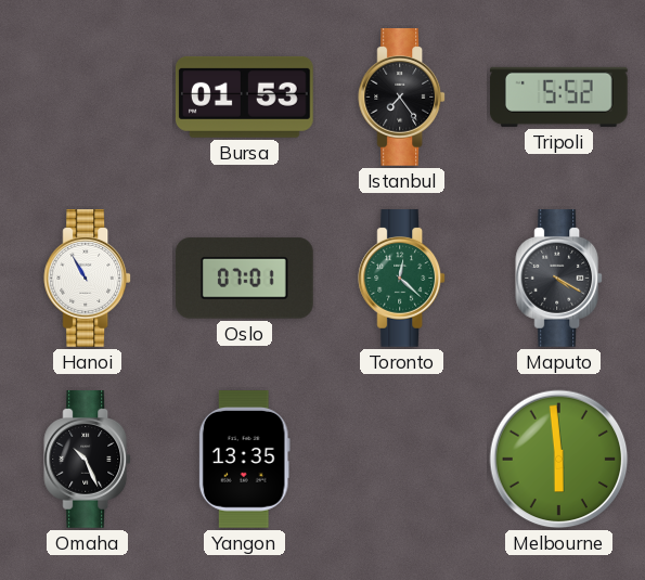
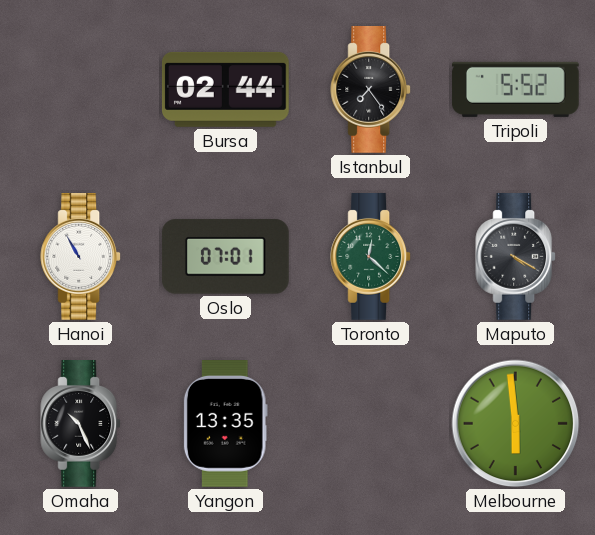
Bursa: 01:53 -> 02:44
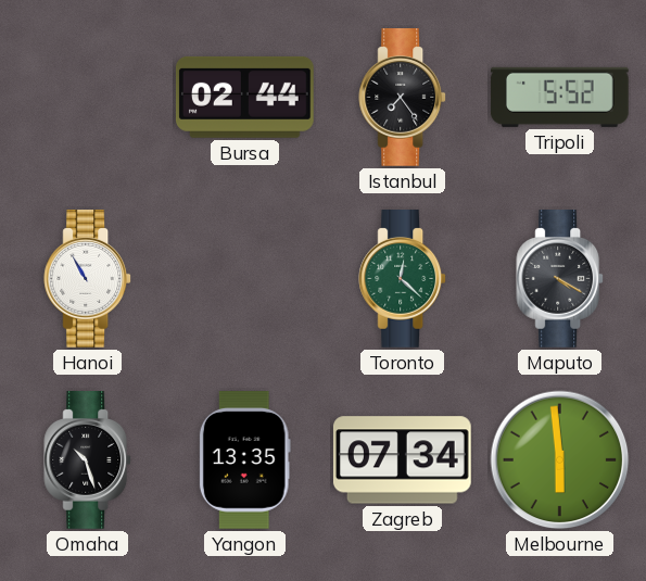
Oslo: 07:01 -> none
Omaha: 10:26 -> 10:27
Zagreb: none -> 07:34
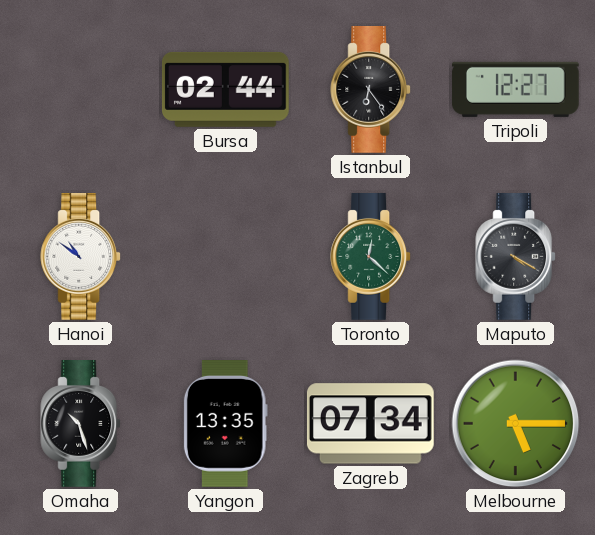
Istanbul: 7:24 -> 6:24
Tripoli: 5:52 -> 12:27
Hanoi: 10:55 -> 10:51
Melbourne: 5:59 -> 5:15
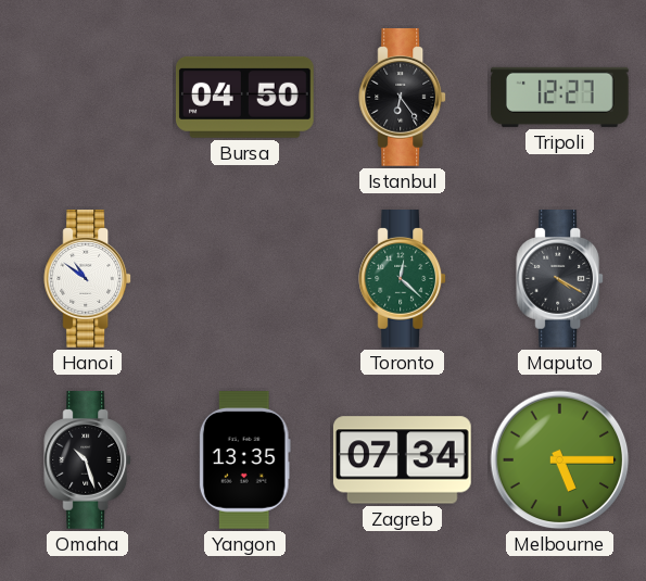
Bursa: 02:44 -> 04:50
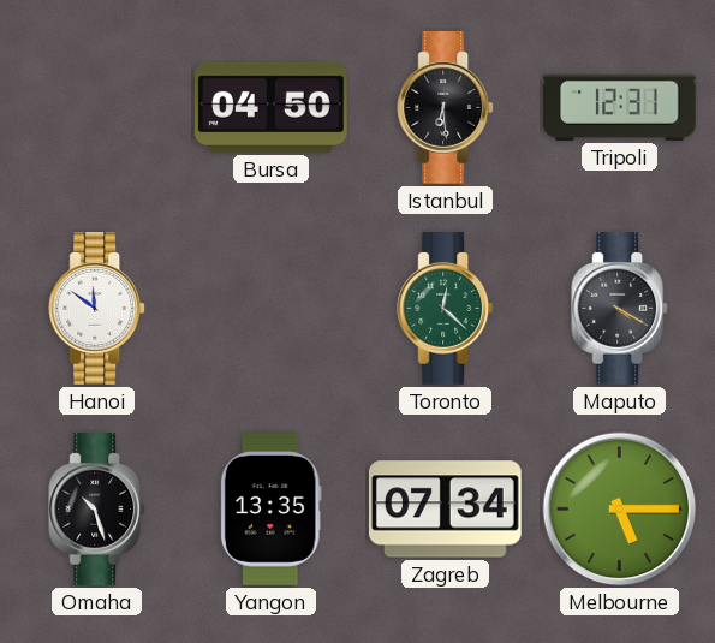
Istanbul: 6:24 -> 6:29
Tripoli: 12:27 -> 12:31
Hanoi: 10:51 -> 11:51
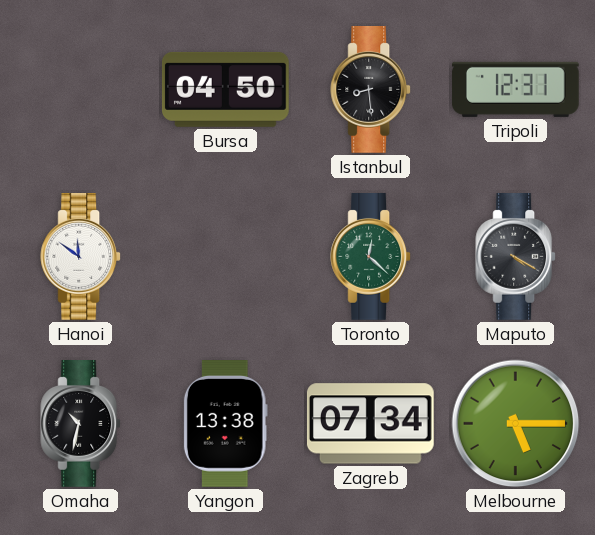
Istanbul: 6:29 -> 8:29
Omaha: 10:27 -> 10:32
Yangon: 13:35 -> 13:38
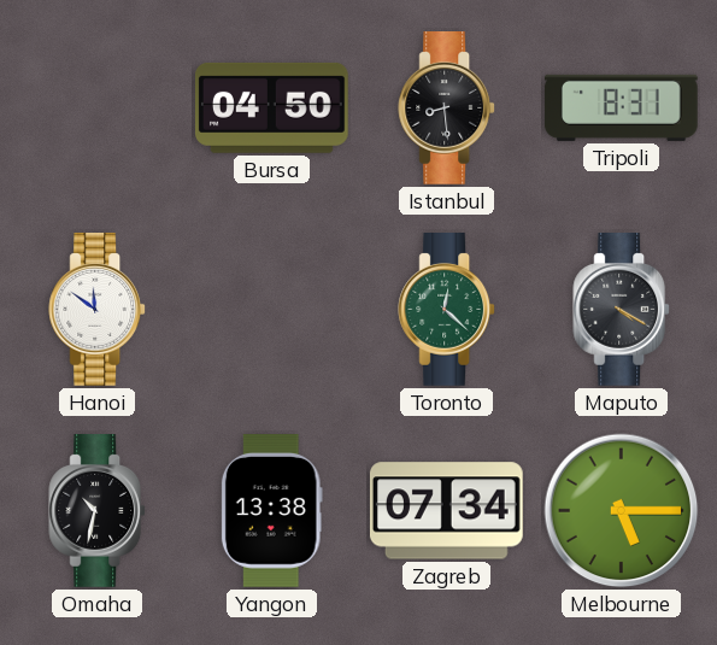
Tripoli: 12:31 -> 8:31
